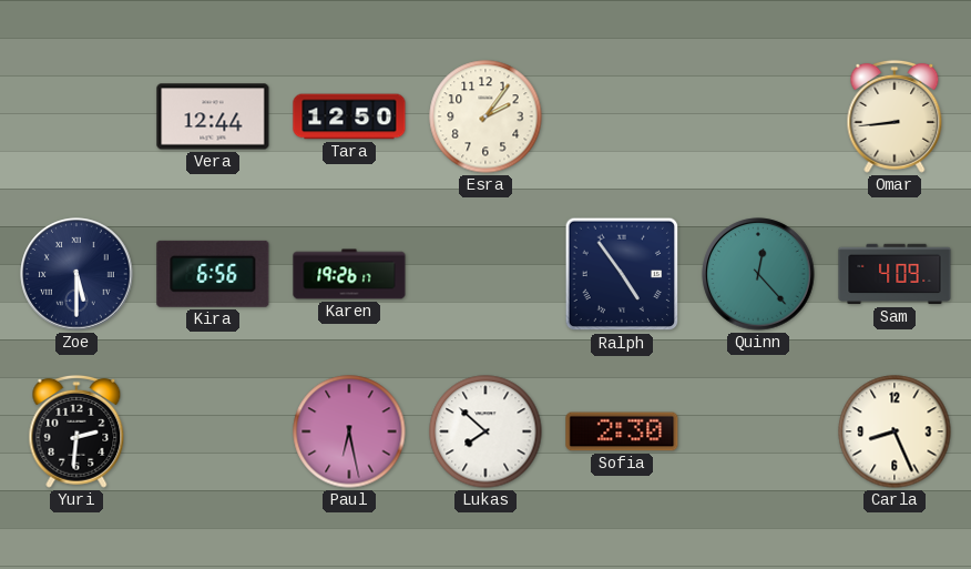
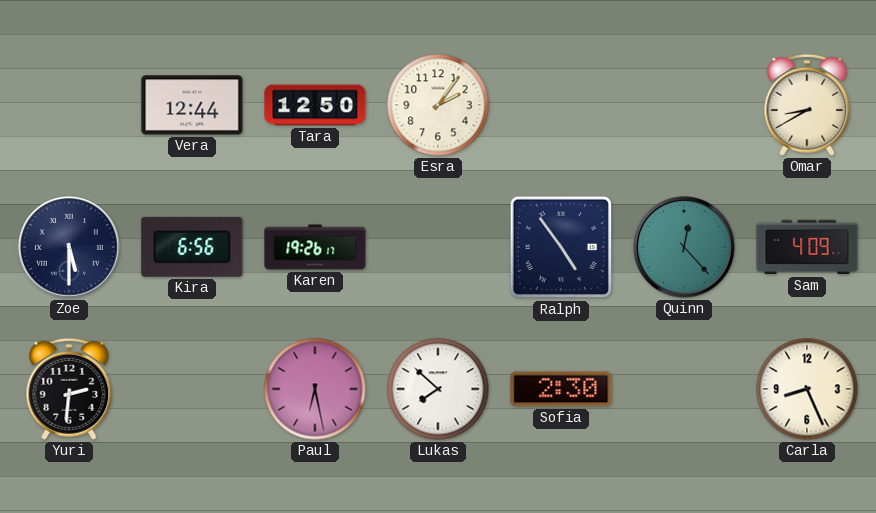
Omar: 8:44 -> 8:40
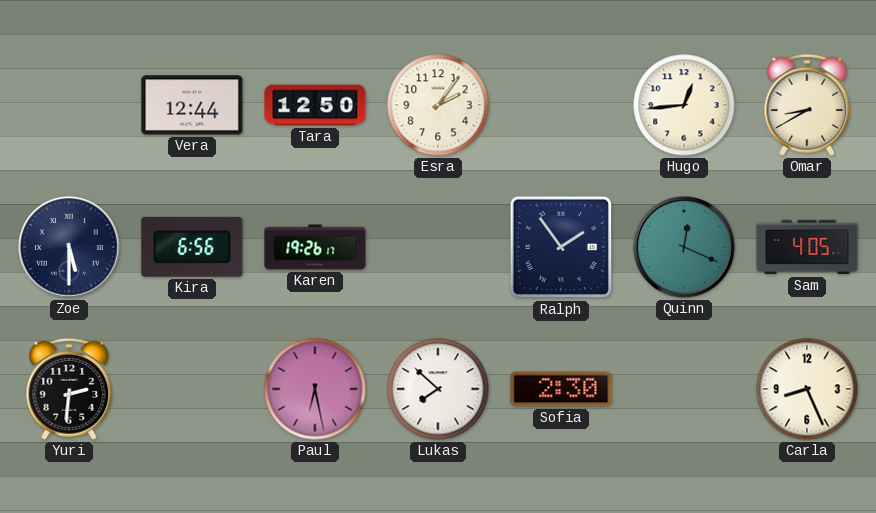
Hugo: none -> 12:44
Ralph: 4:54 -> 1:54
Quinn: 12:23 -> 12:19
Sam: 4:09 -> 4:05
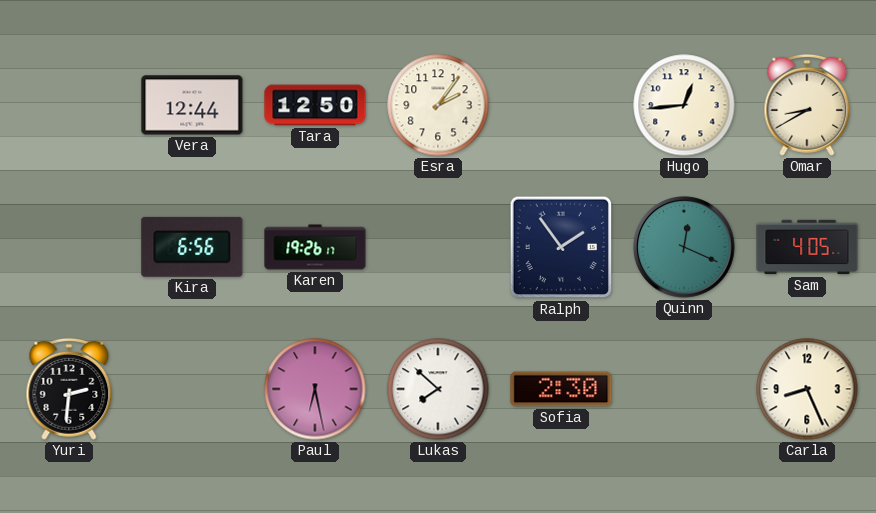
Zoe: 5:30 -> none
